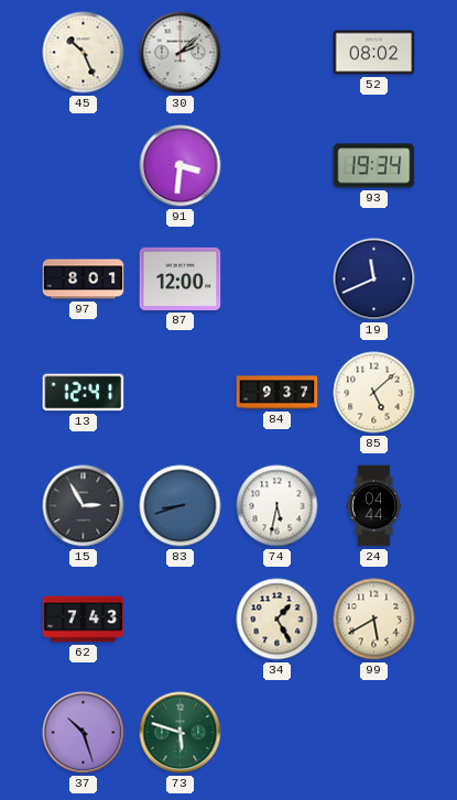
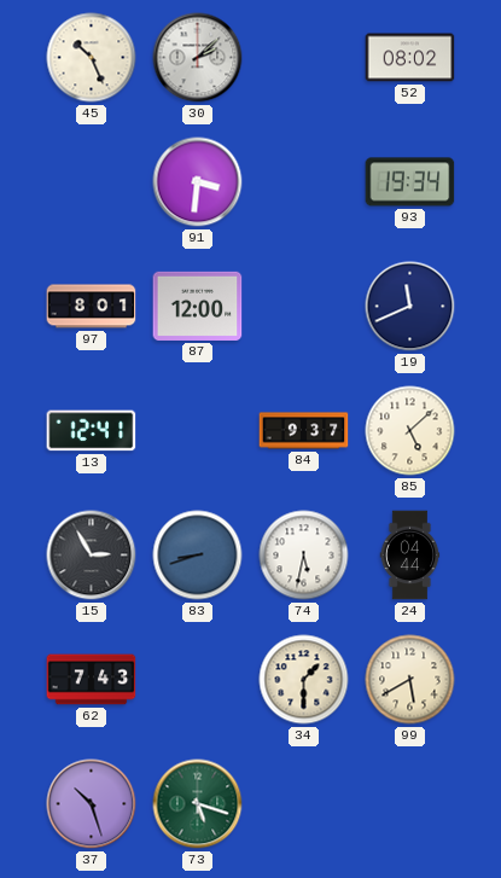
34: 1:25 -> 1:30
73: 5:48 -> 5:18
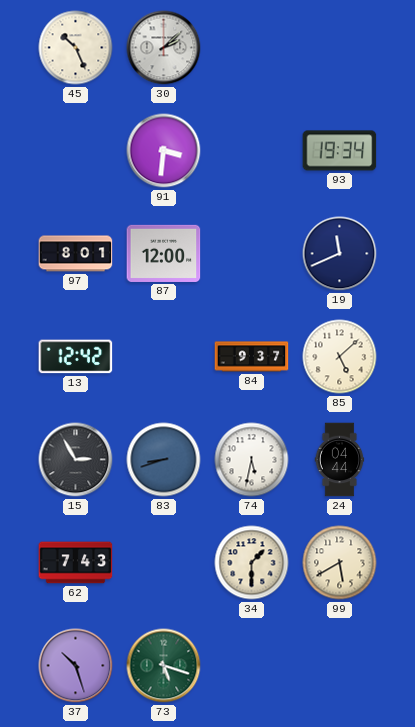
52: 08:02 -> none
13: 12:41 -> 12:42
